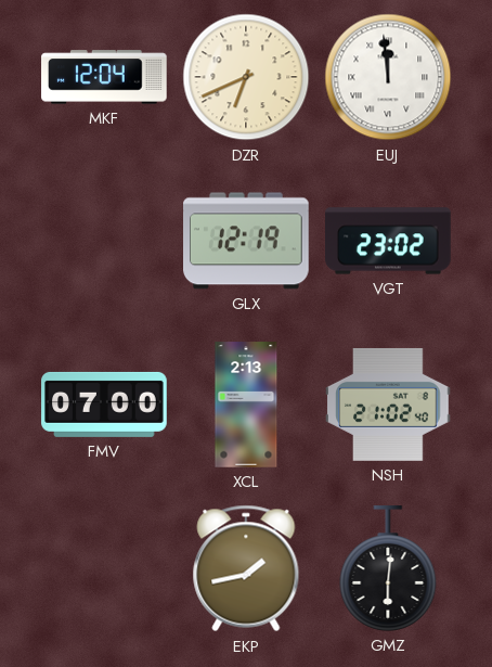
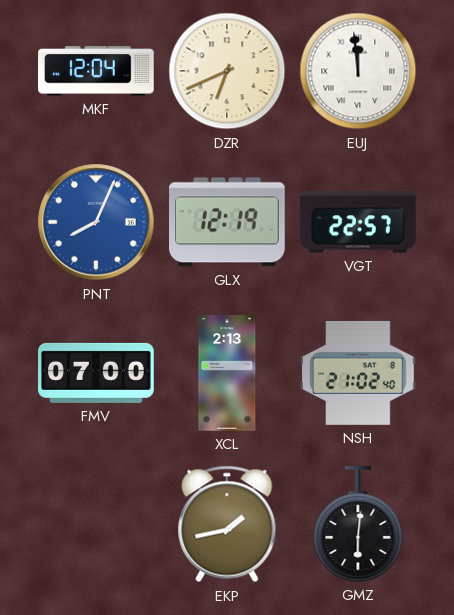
PNT: none -> 8:04
VGT: 23:02 -> 22:57
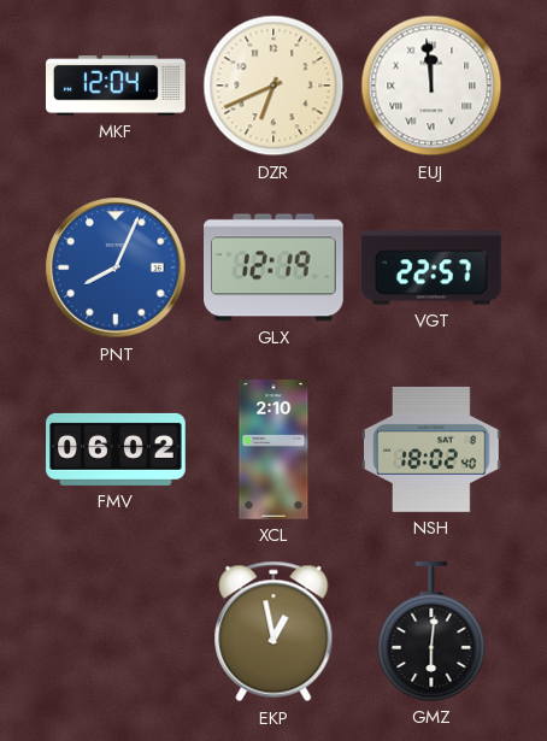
FMV: 07:00 -> 06:02
XCL: 2:13 -> 2:10
NSH: 21:02 -> 18:02
EKP: 1:43 -> 12:58
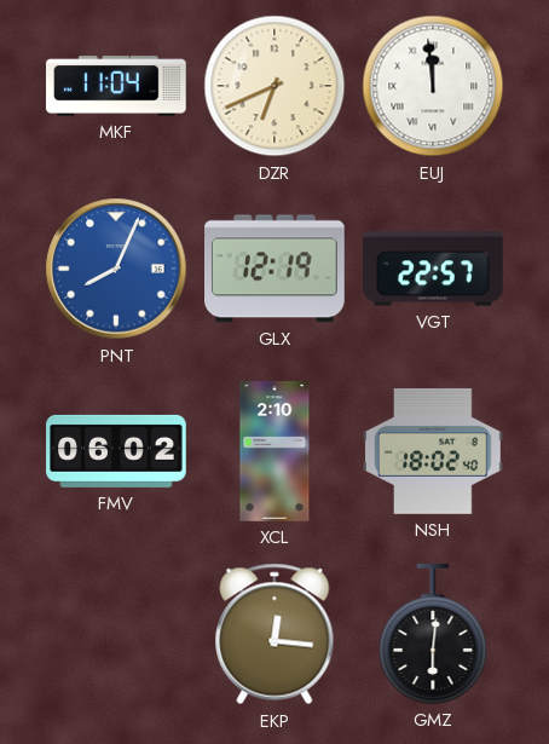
MKF: 12:04 -> 11:04
EKP: 12:58 -> 12:16
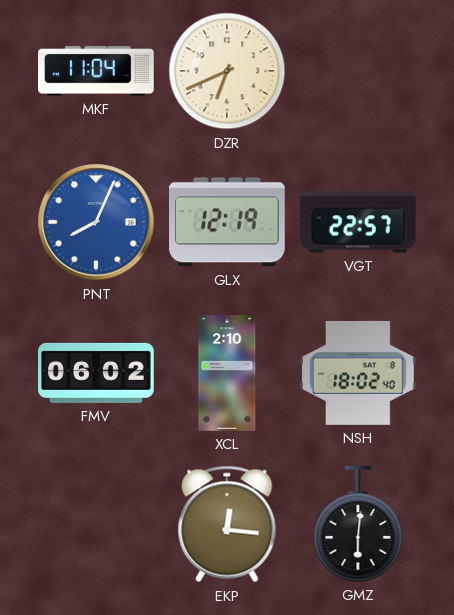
EUJ: 11:59 -> none
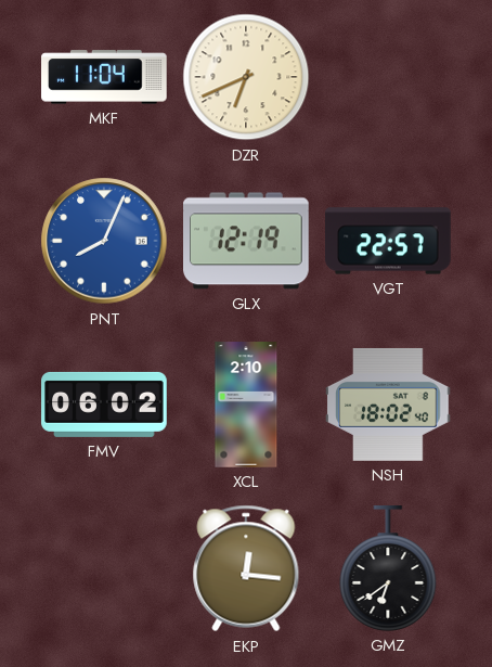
GMZ: 6:01 -> 6:39
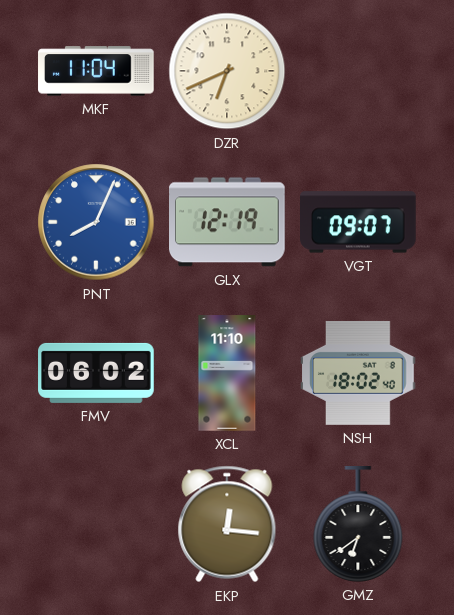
VGT: 22:57 -> 09:07
XCL: 2:10 -> 11:10
